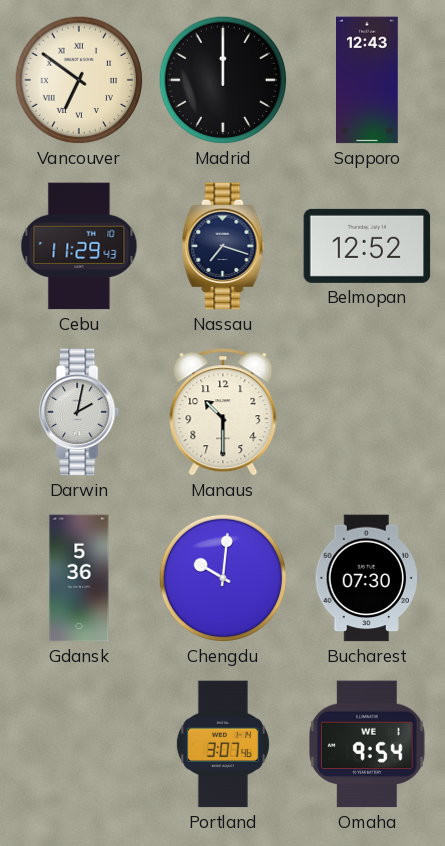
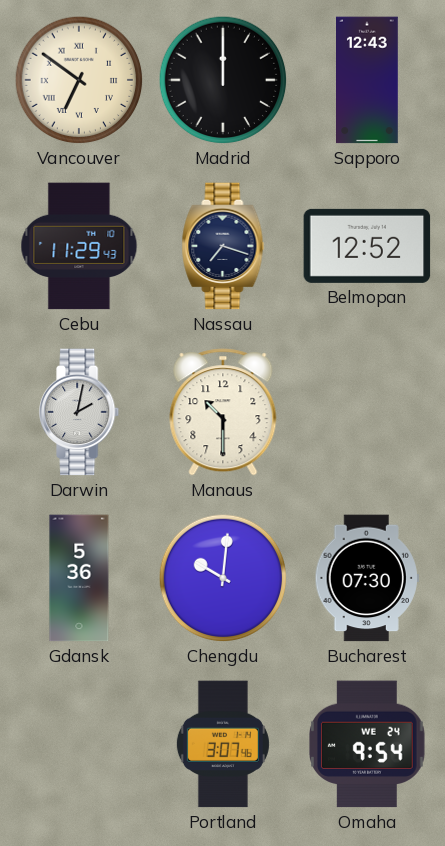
Omaha date: WE 1 -> WE 24
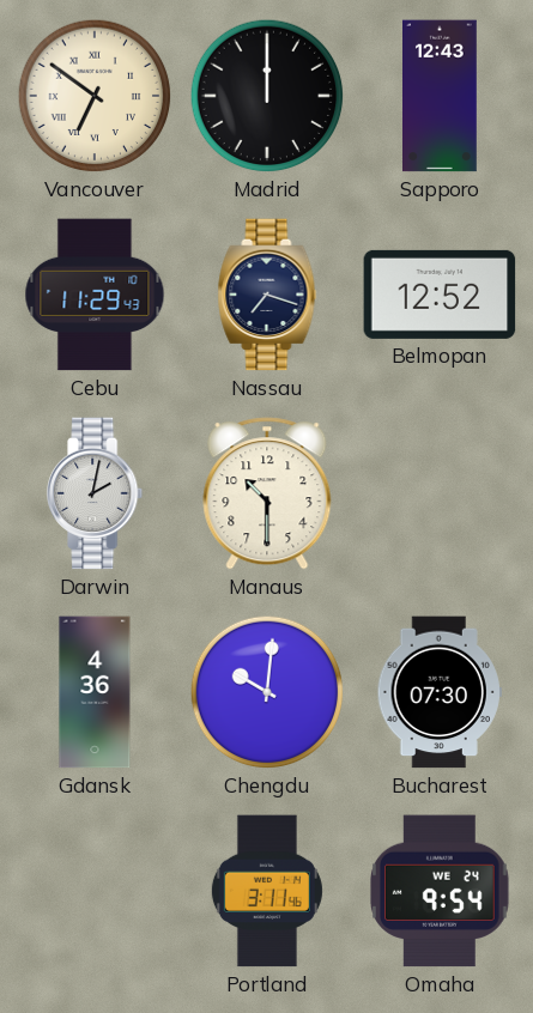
Gdansk: 5:36 -> 4:36
Portland: 3:07 -> 3:11
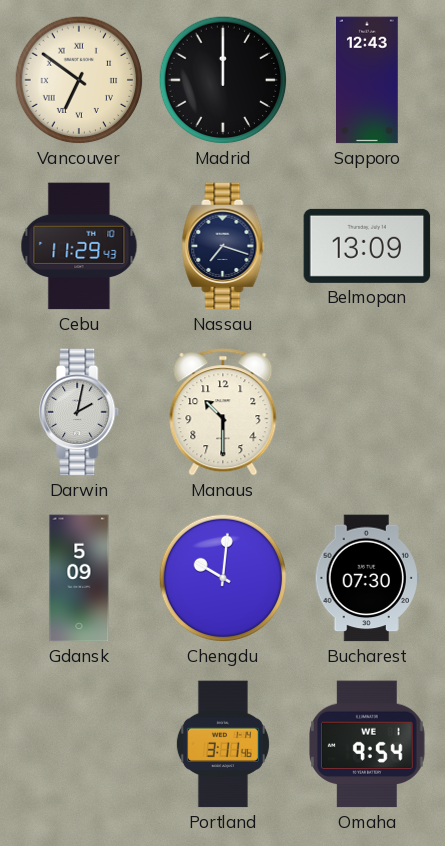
Belmopan: 12:52 -> 13:09
Gdansk: 4:36 -> 5:09
Omaha date: WE 24 -> WE 1
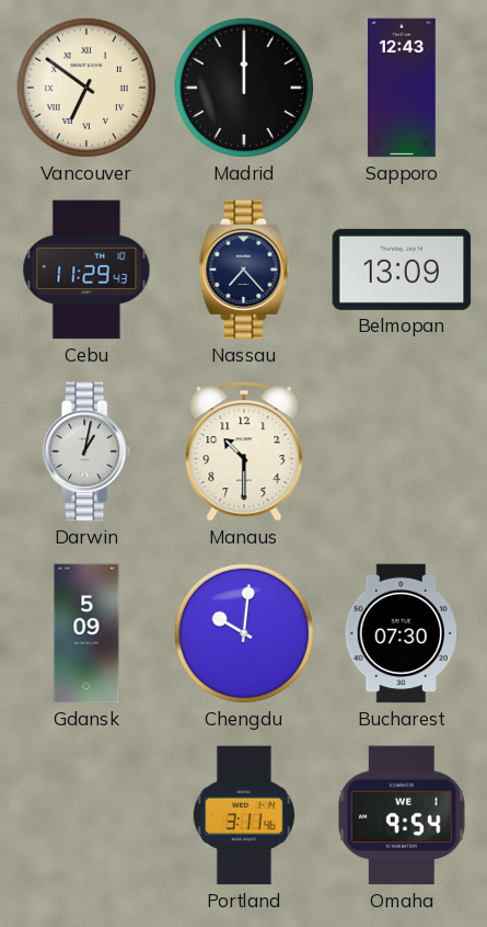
Nassau: 7:18 -> 7:23
Darwin: 2:02 -> 1:02
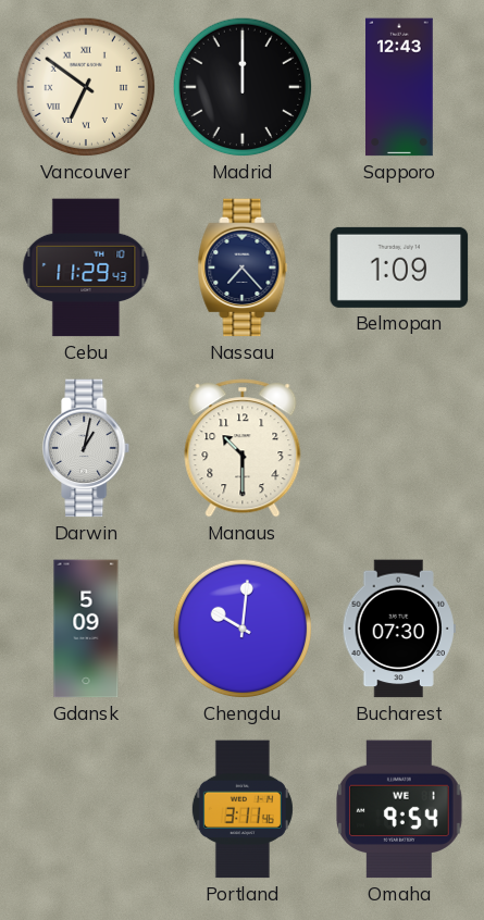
Belmopan: 13:09 -> 1:09
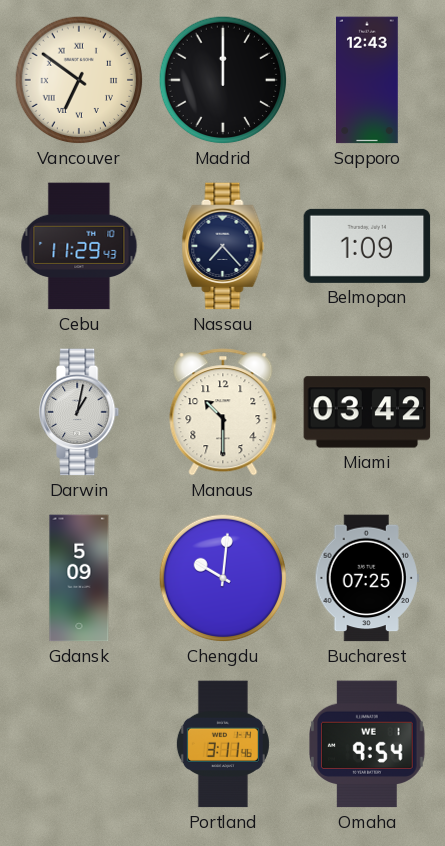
Miami: none -> 03:42
Bucharest: 07:30 -> 07:25
